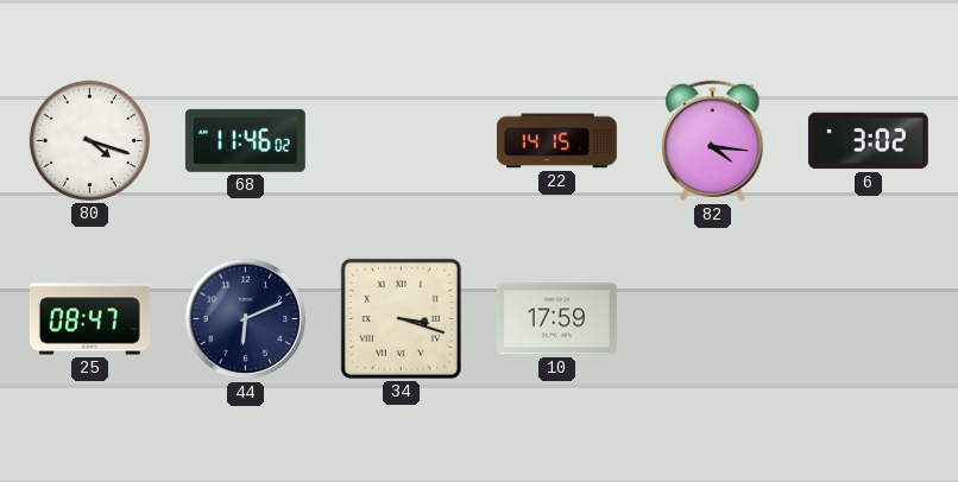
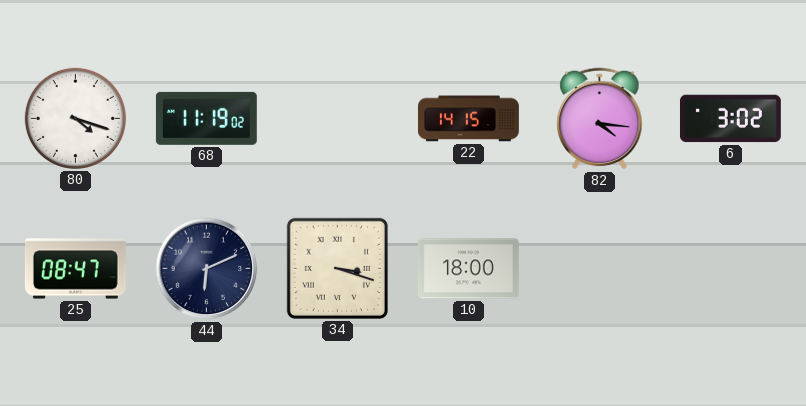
68: 11:46 -> 11:19
10: 17:59 -> 18:00
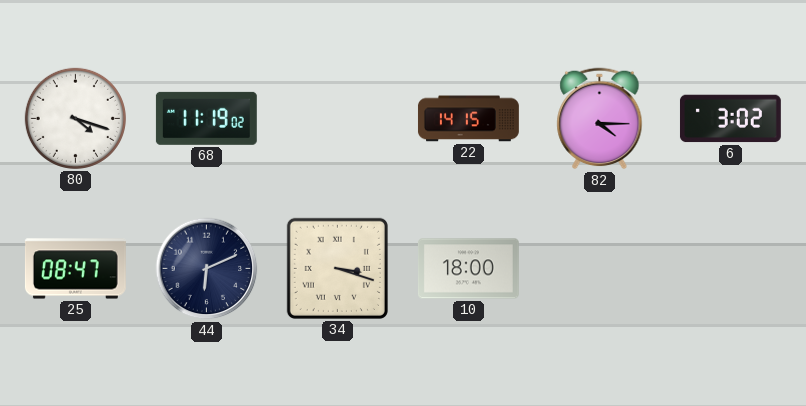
82: 4:16 -> 4:15
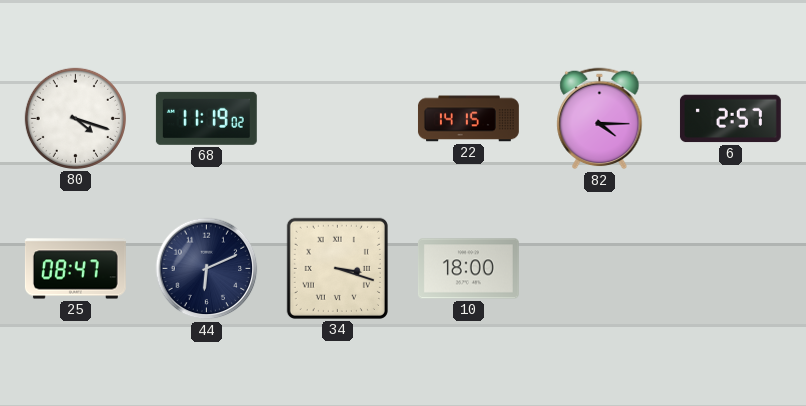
6: 3:02 -> 2:57
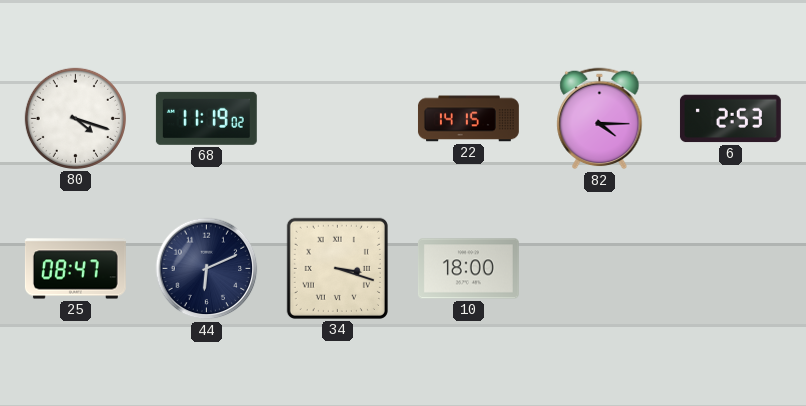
6: 2:57 -> 2:53
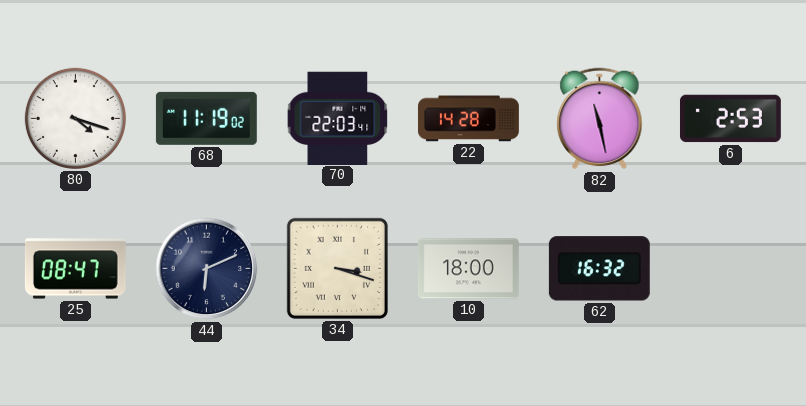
70: none -> 22:03
22: 14:15 -> 14:28
82: 4:15 -> 11:28
62: none -> 16:32
